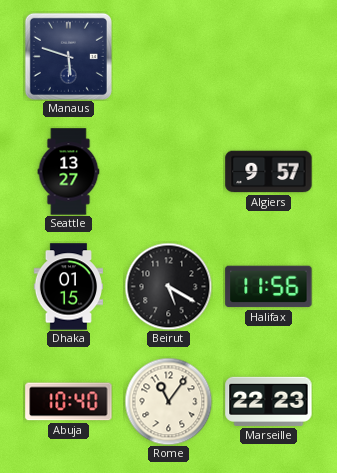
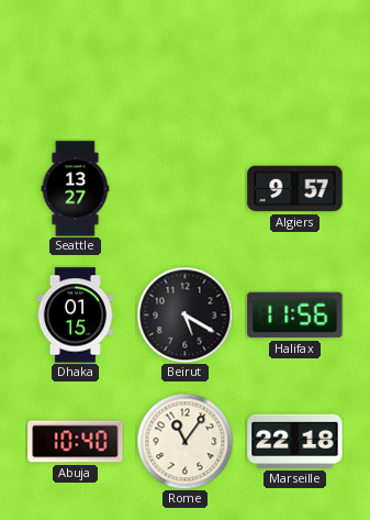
Manaus: 5:48 -> none
Marseille: 22:23 -> 22:18
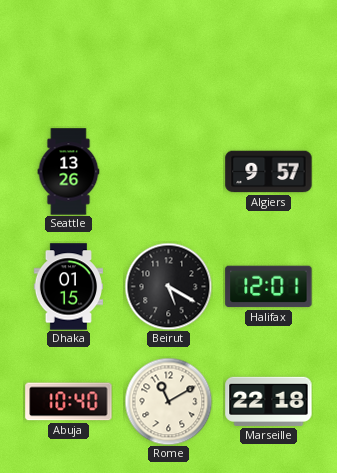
Seattle: 13:27 -> 13:26
Halifax: 11:56 -> 12:01
Rome: 11:06 -> 11:10
